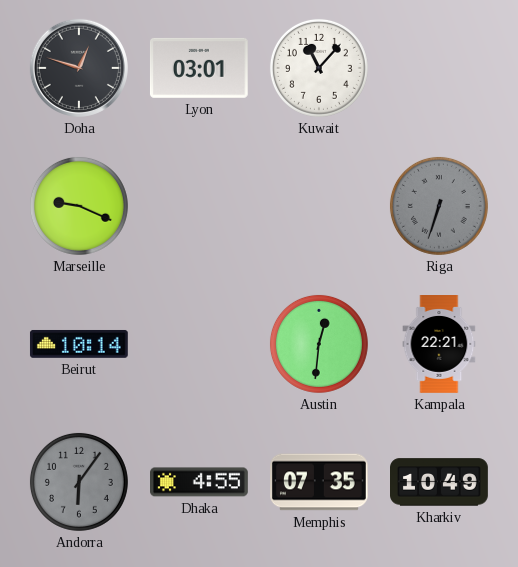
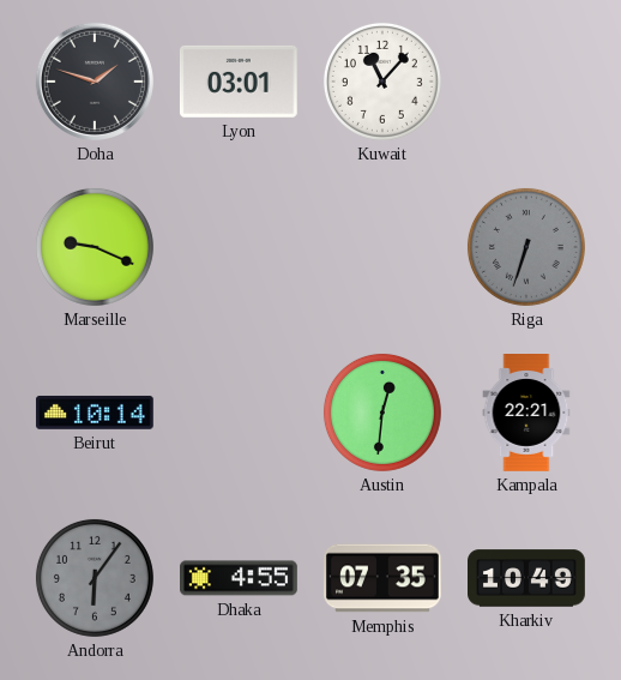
Doha: 12:48 -> 1:48
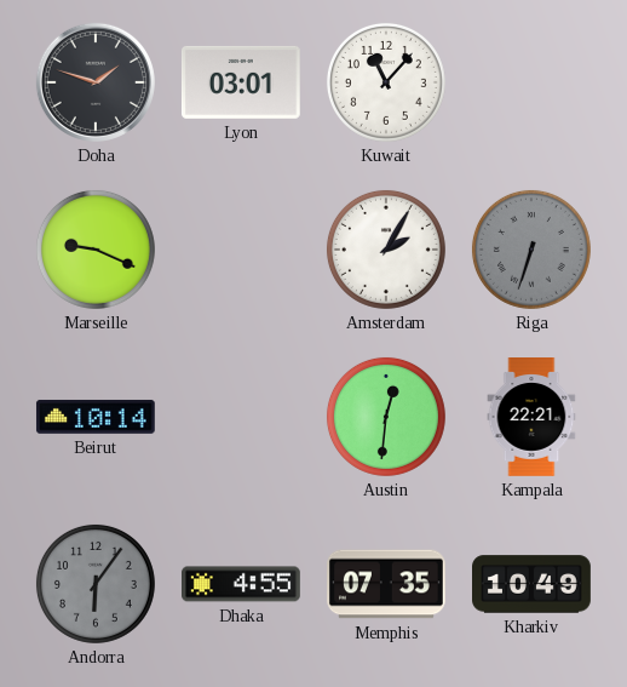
Amsterdam: none -> 2:05
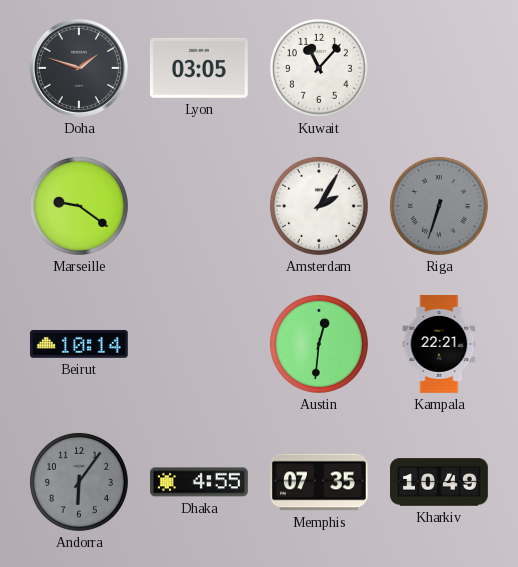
Lyon: 03:01 -> 03:05
Marseille: 9:19 -> 9:21
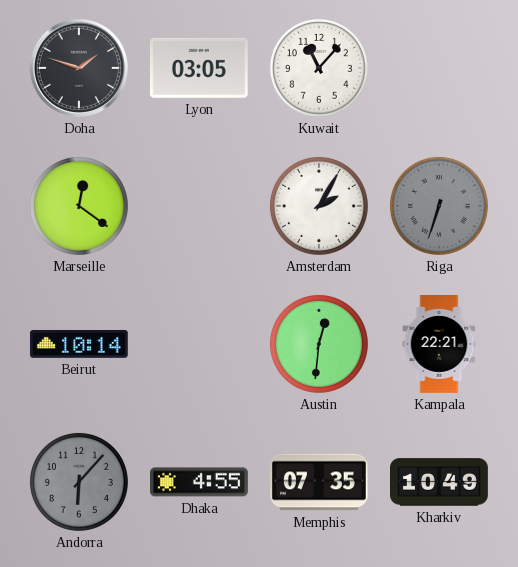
Marseille: 9:21 -> 12:21
Andorra: 6:06 -> 6:07
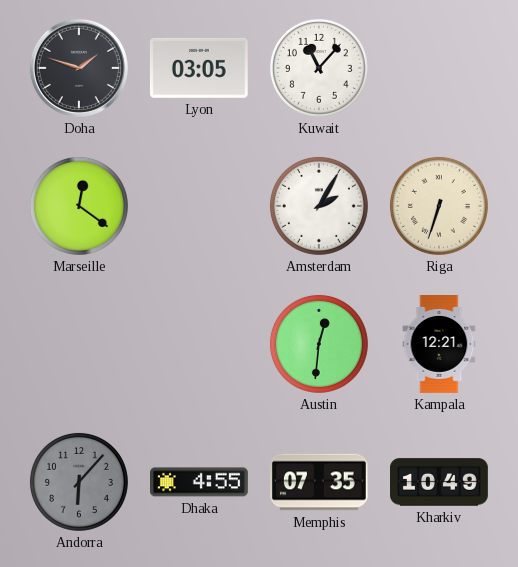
Riga dial: grey -> cream
Beirut: 10:14 -> none
Kampala: 22:21 -> 12:21
